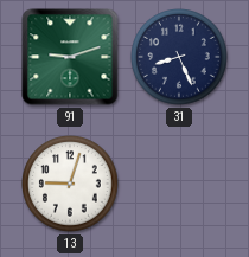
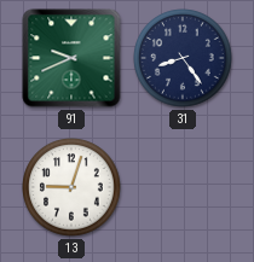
91: 9:12 -> 9:41
31: 8:26 -> 8:24
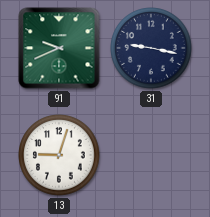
31: 8:24 -> 9:17
